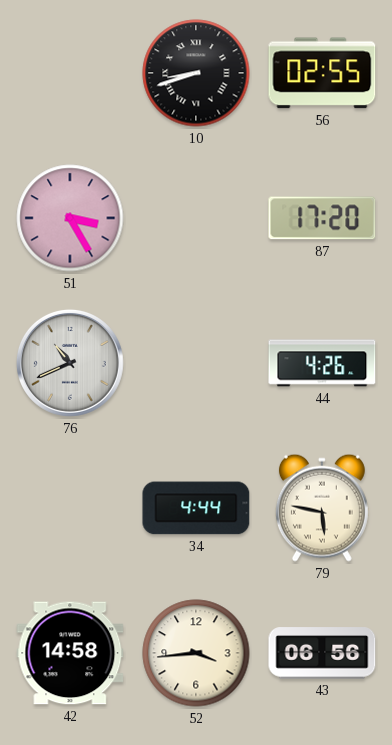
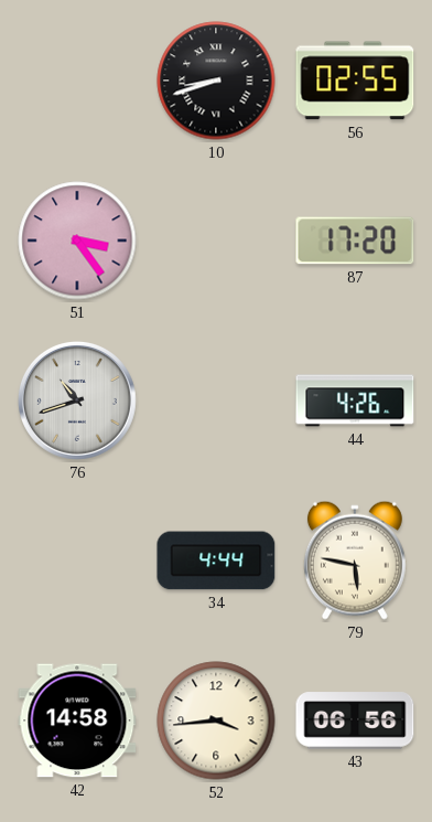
51: 3:25 -> 3:24
76: 10:41 -> 10:42
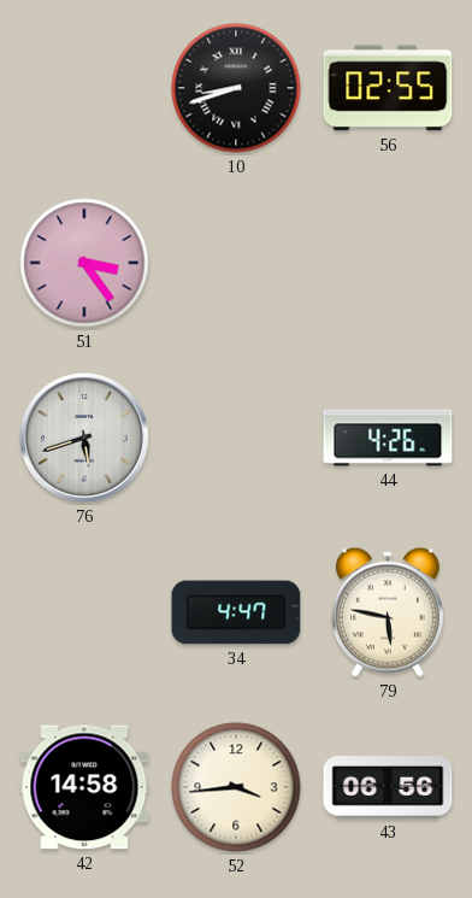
87: 17:20 -> none
76: 10:42 -> 5:42
34: 4:44 -> 4:47
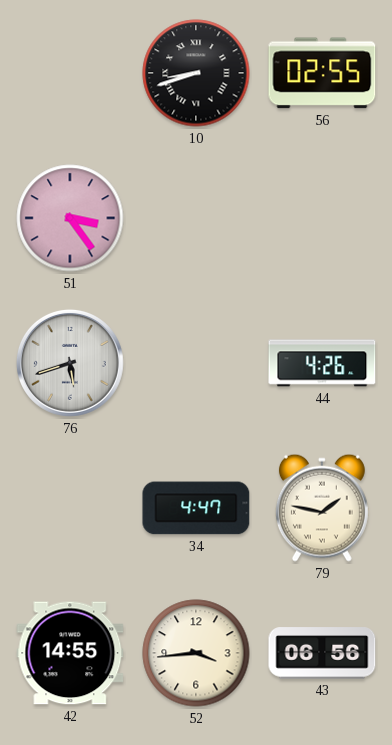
79: 5:47 -> 1:47
42: 14:58 -> 14:55
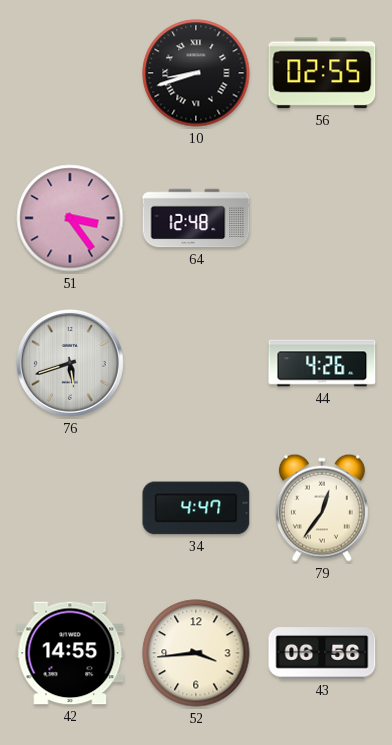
64: none -> 12:48
79: 1:47 -> 12:36
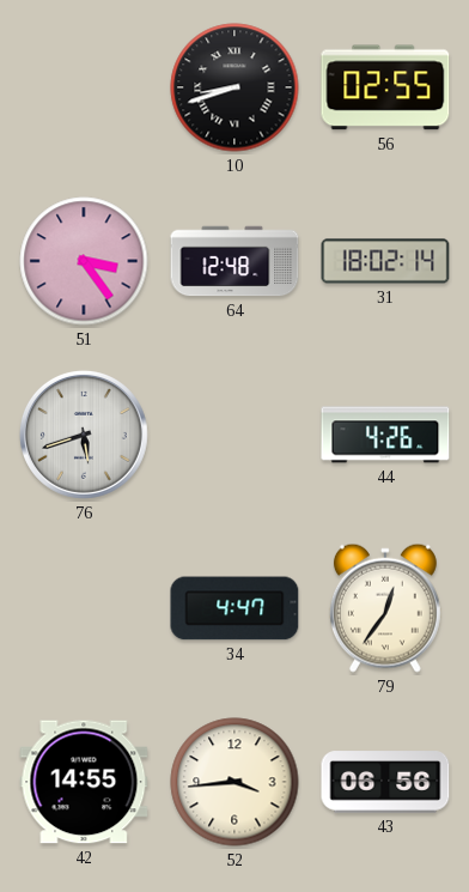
31: none -> 18:02
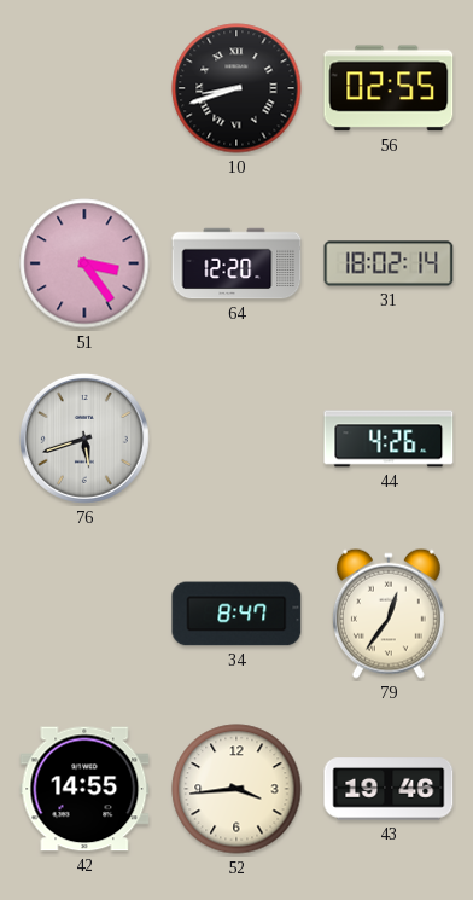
64: 12:48 -> 12:20
34: 4:47 -> 8:47
43: 06:56 -> 19:46
